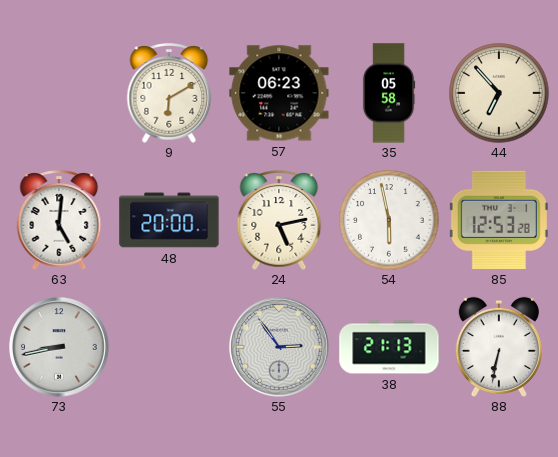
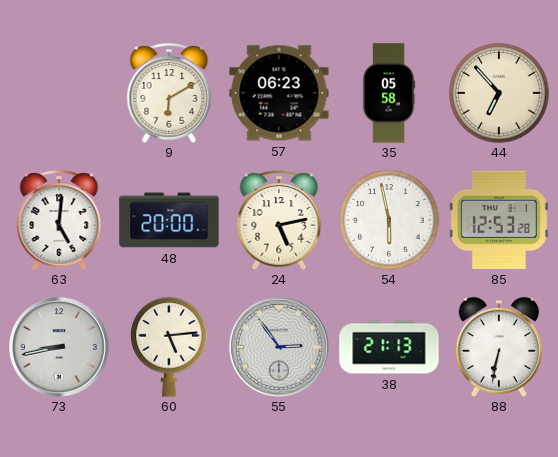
60: none -> 5:14
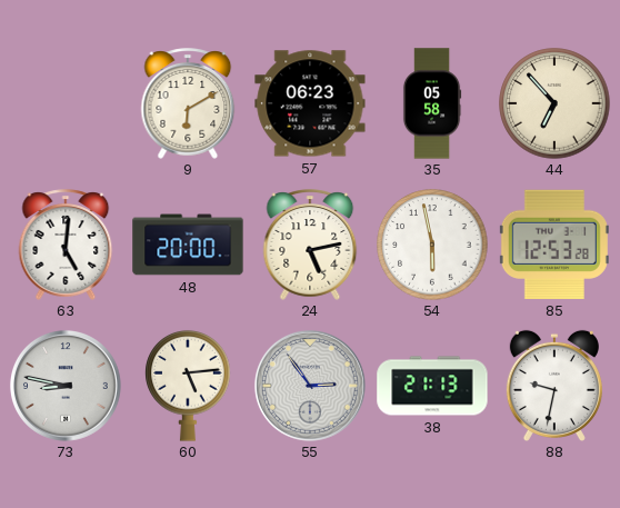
73: 8:43 -> 8:47
88: 6:32 -> 9:32
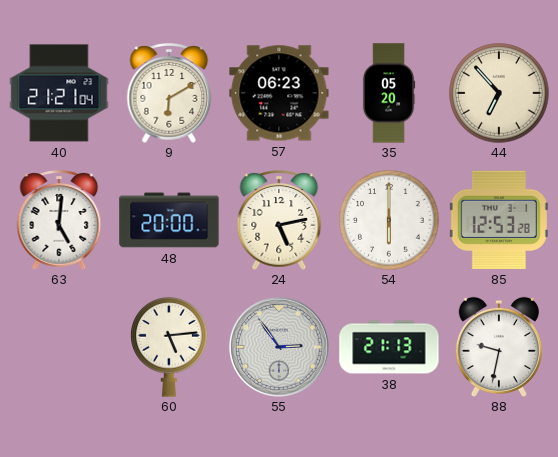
40: none -> 21:21
35: 05:58 -> 05:20
54: 5:58 -> 6:00
73: 8:47 -> none
